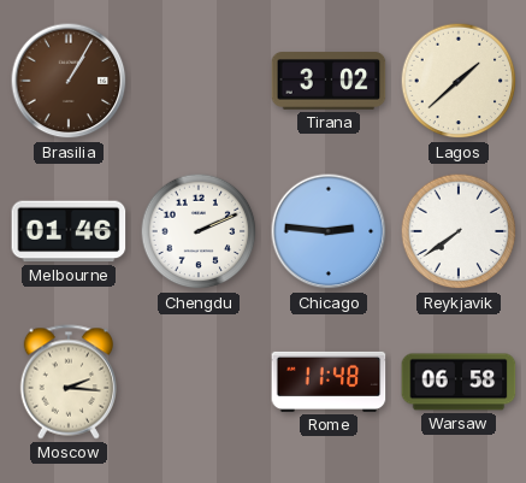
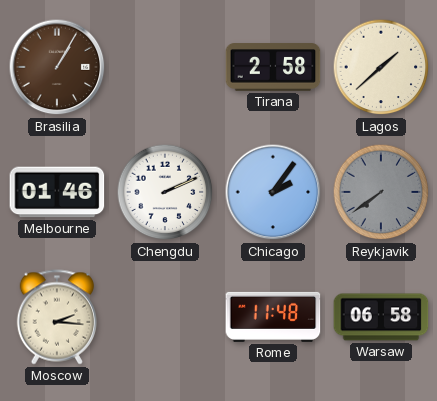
Tirana: 3:02 -> 2:58
Chicago: 2:46 -> 2:06
Reykjavik dial: white -> grey
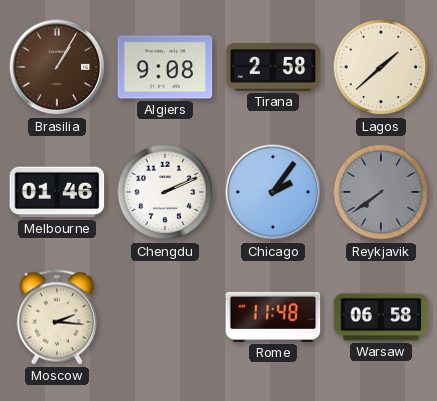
Algiers: none -> 9:08
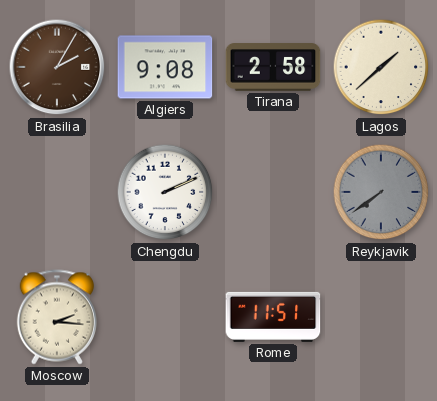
Brasilia: 1:05 -> 2:05
Melbourne: 01:46 -> none
Chicago: 2:06 -> none
Rome: 11:48 -> 11:51
Warsaw: 06:58 -> none
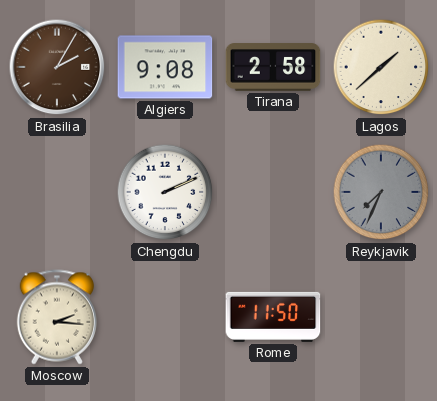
Reykjavik: 7:39 -> 7:34
Rome: 11:51 -> 11:50
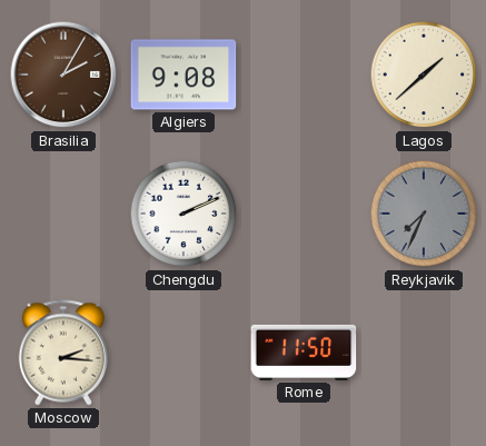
Tirana: 2:58 -> none
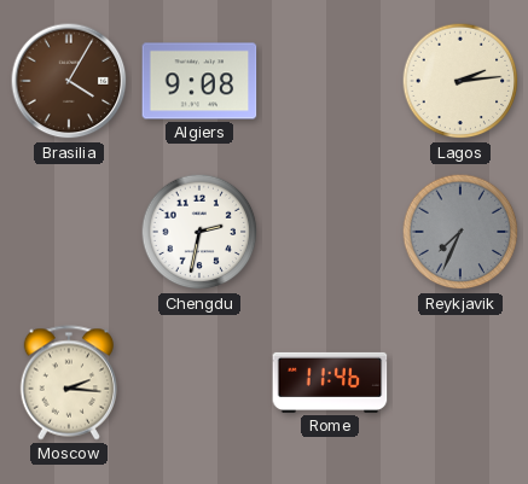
Brasilia: 2:05 -> 4:05
Lagos: 1:38 -> 2:14
Chengdu: 2:11 -> 2:32
Rome: 11:50 -> 11:46
